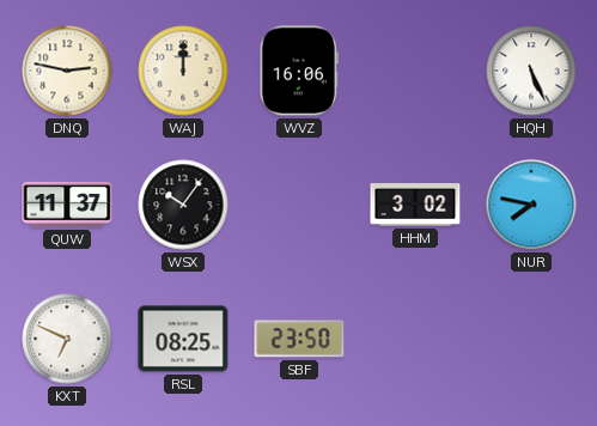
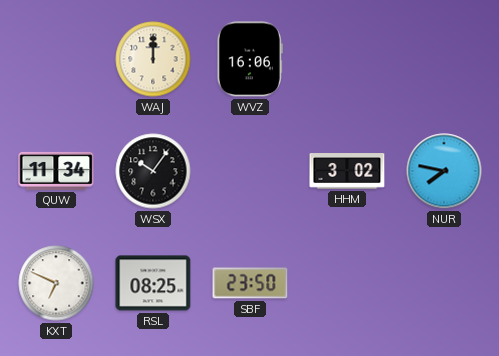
DNQ: 2:47 -> none
HQH: 5:26 -> none
QUW: 11:37 -> 11:34
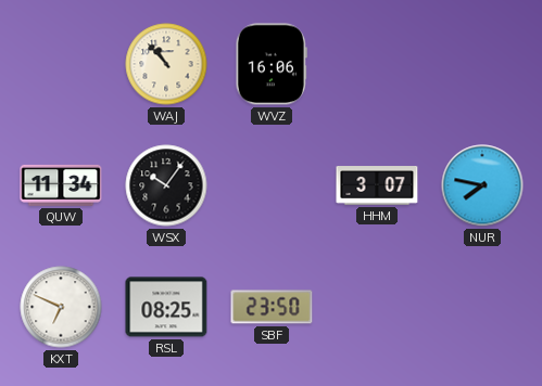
WAJ: 12:00 -> 10:53
HHM: 3:02 -> 3:07
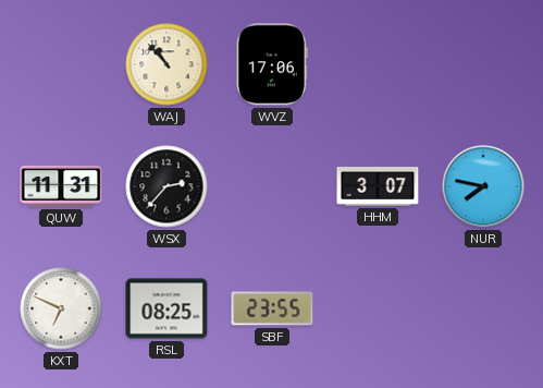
WVZ: 16:06 -> 17:06
QUW: 11:34 -> 11:31
WSX: 10:06 -> 2:37
SBF: 23:50 -> 23:55
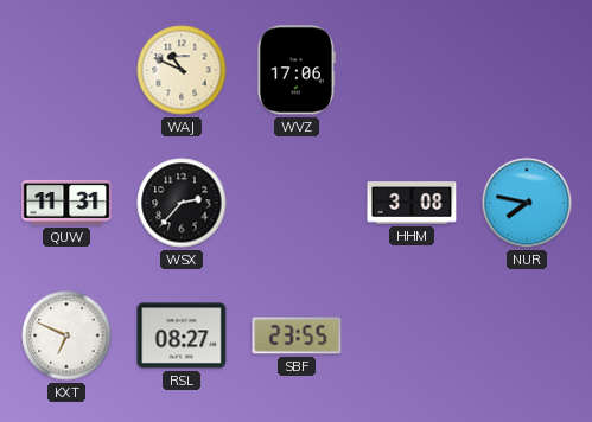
WAJ: 10:53 -> 10:49
HHM: 3:07 -> 3:08
RSL: 08:25 -> 08:27
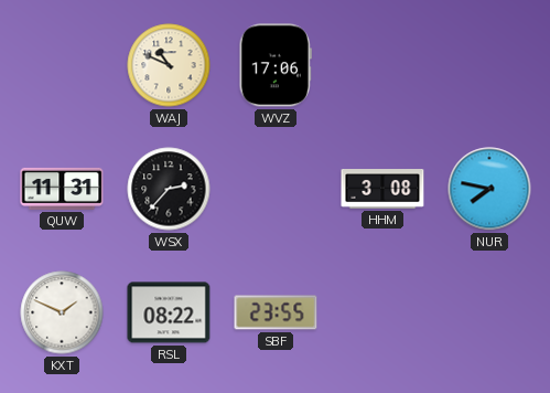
KXT: 6:49 -> 1:49
RSL: 08:27 -> 08:22
